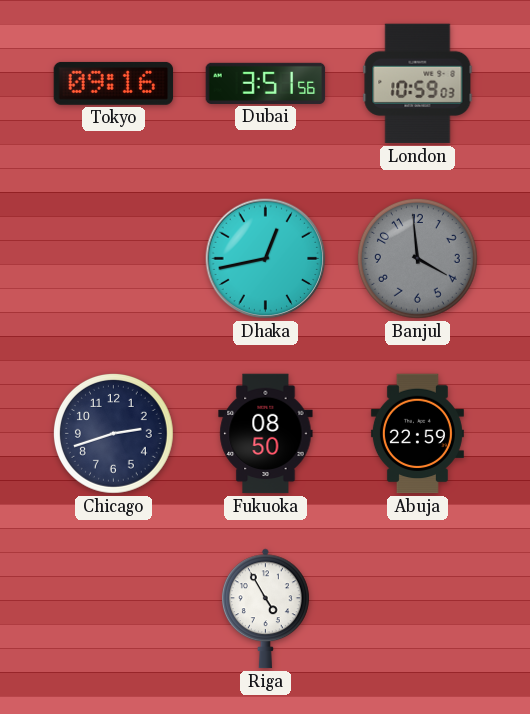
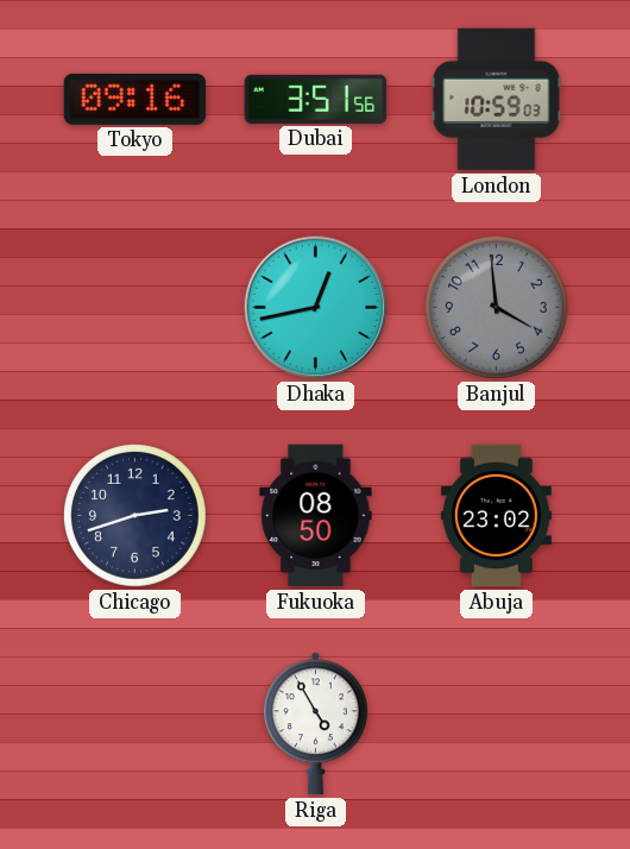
Abuja: 22:59 -> 23:02
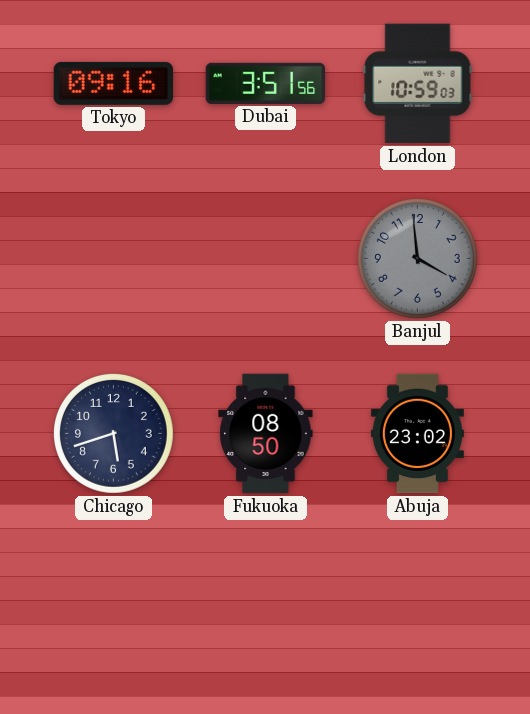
Dhaka: 12:43 -> none
Chicago: 2:42 -> 5:42
Riga: 4:55 -> none
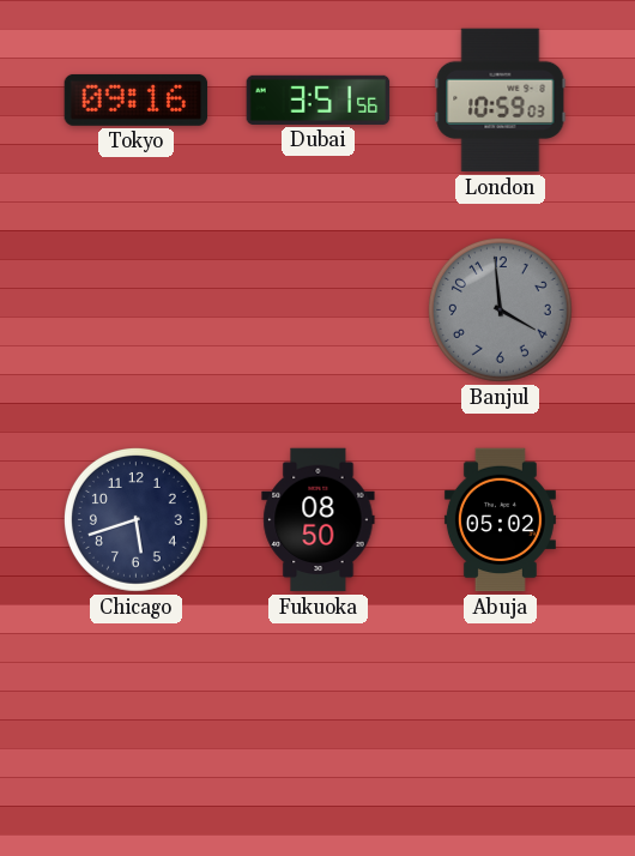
Abuja: 23:02 -> 05:02
